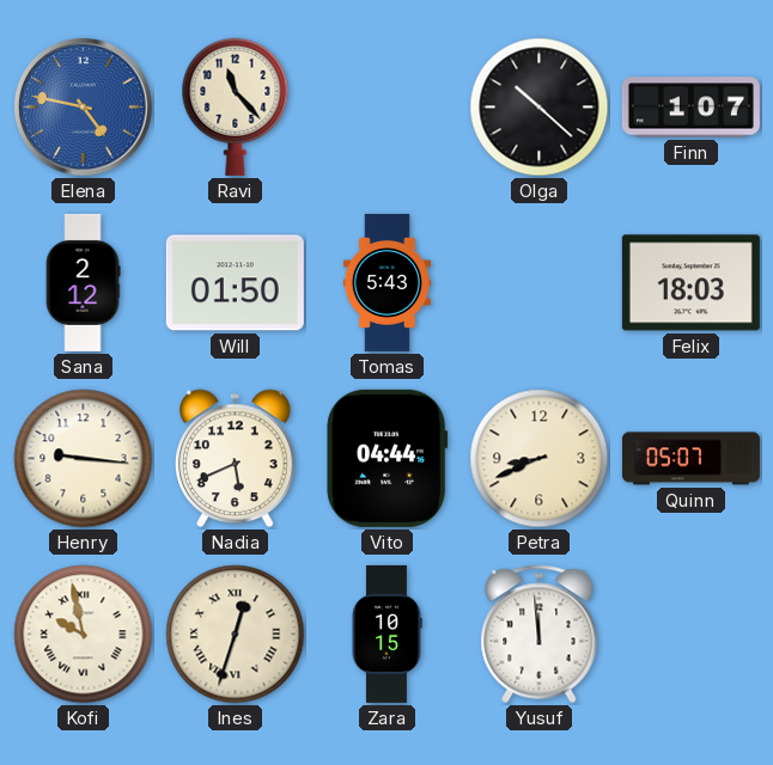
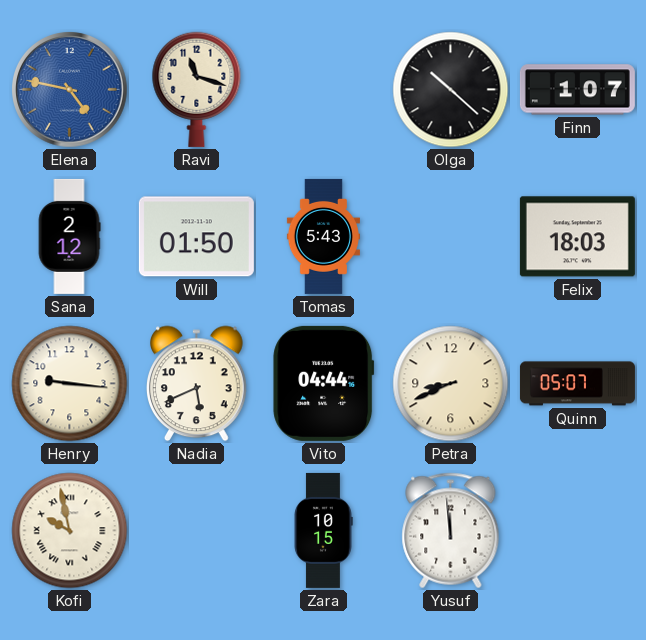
Ravi: 11:23 -> 11:18
Ines: 12:33 -> none
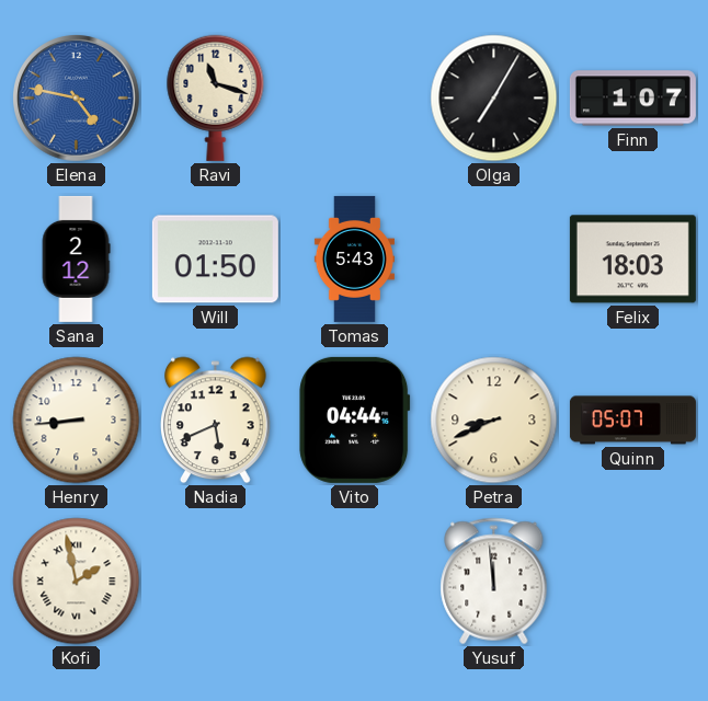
Olga: 10:22 -> 7:05
Henry: 9:16 -> 8:44
Kofi: 9:58 -> 1:58
Zara: 10:15 -> none
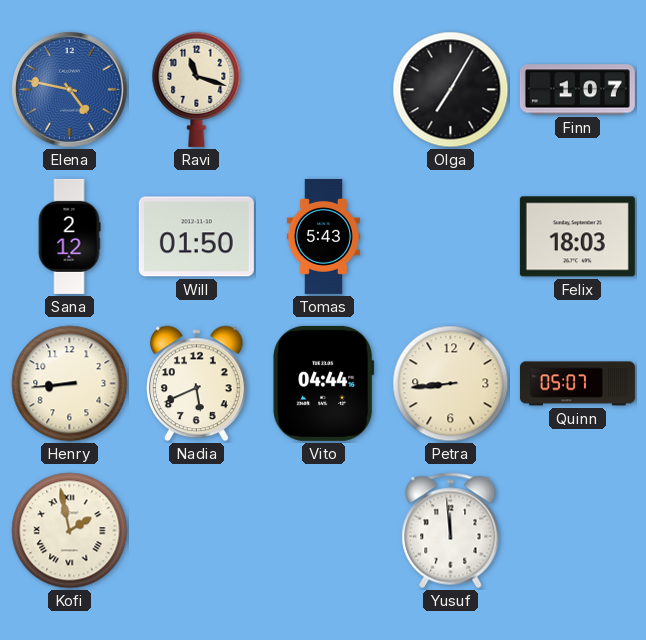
Petra: 8:41 -> 8:44
